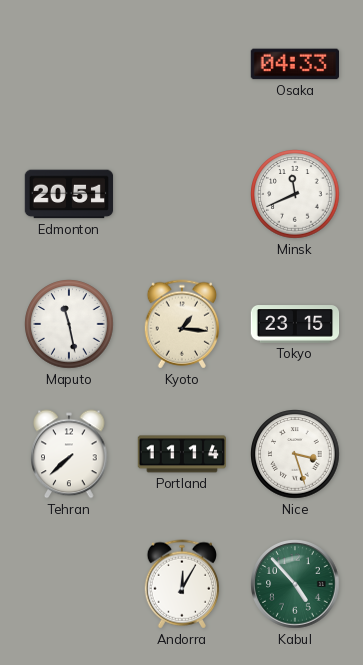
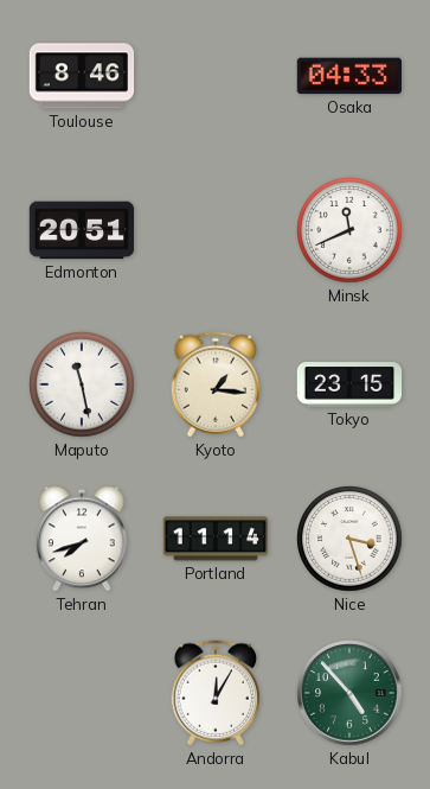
Toulouse: none -> 8:46
Tehran: 7:38 -> 7:42
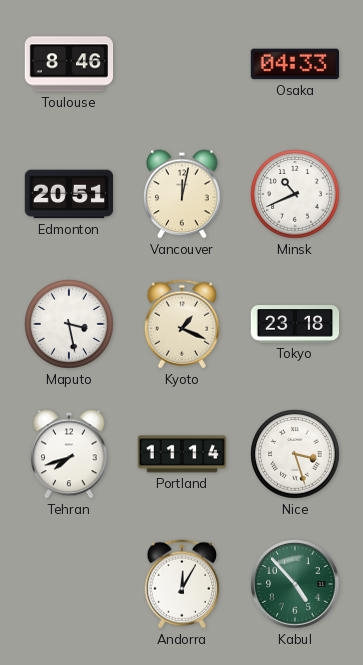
Vancouver: none -> 12:02
Minsk: 11:41 -> 10:41
Maputo: 11:28 -> 3:28
Kyoto: 1:16 -> 1:19
Tokyo: 23:15 -> 23:18
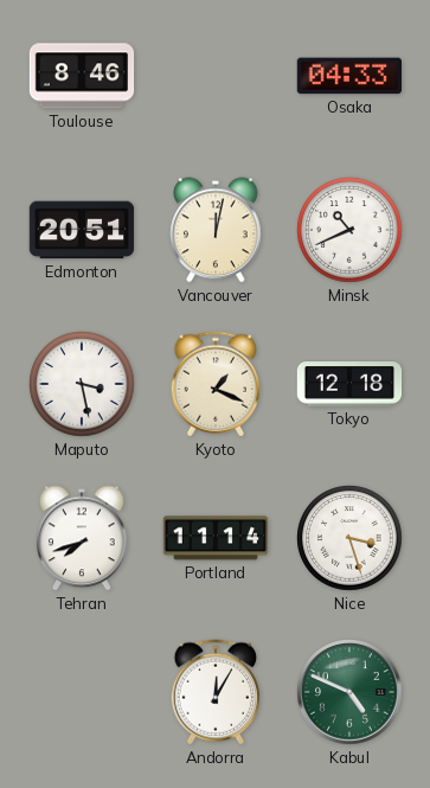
Tokyo: 23:18 -> 12:18
Kabul: 4:53 -> 4:49
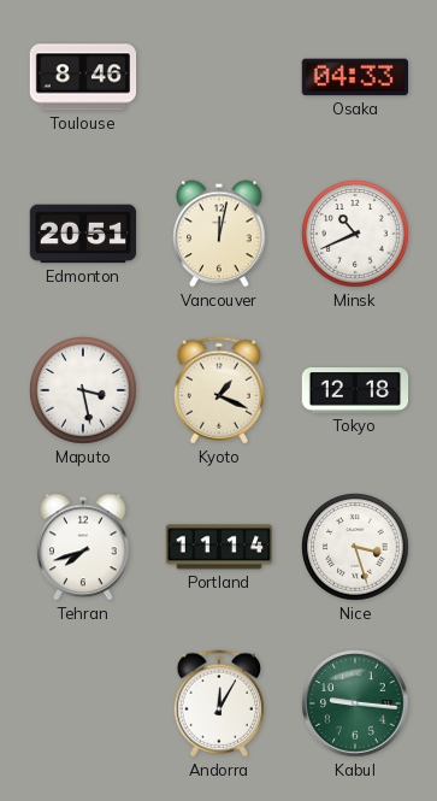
Kabul: 4:49 -> 9:16
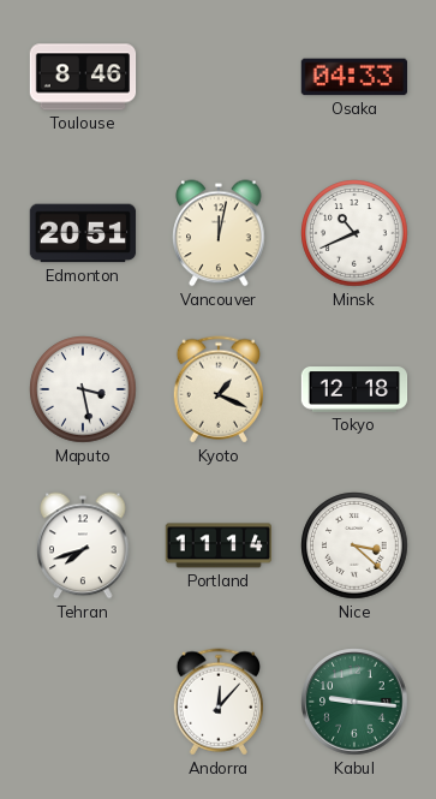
Nice: 3:27 -> 3:22
Andorra: 12:05 -> 12:07
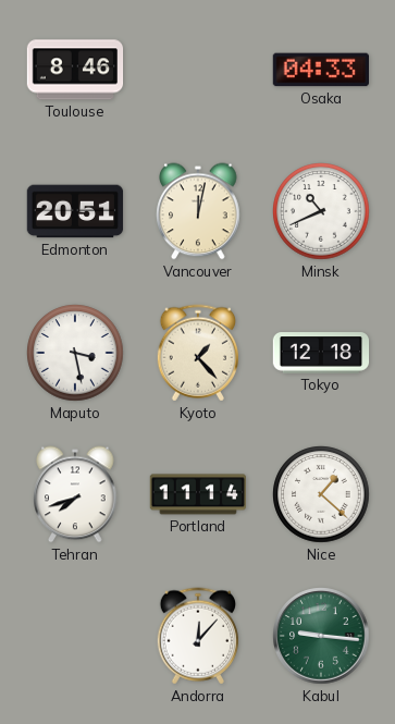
Kyoto: 1:19 -> 1:23
Nice: 3:22 -> 1:22
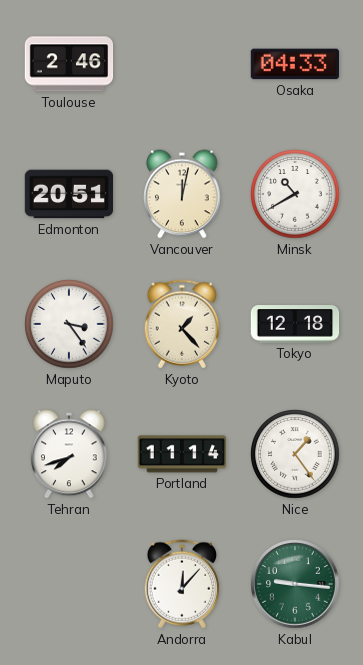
Toulouse: 8:46 -> 2:46
Minsk: 10:41 -> 10:40
Maputo: 3:28 -> 3:24
Nice: 1:22 -> 1:24
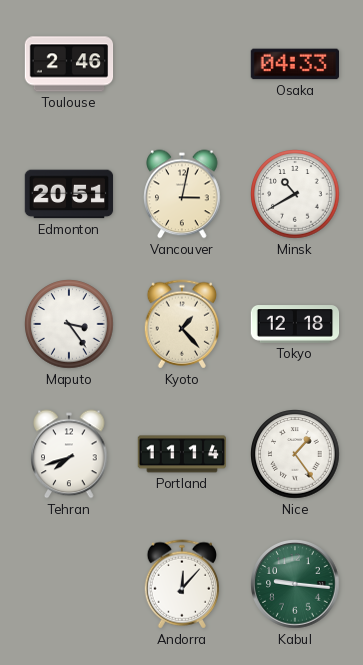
Vancouver: 12:02 -> 3:02
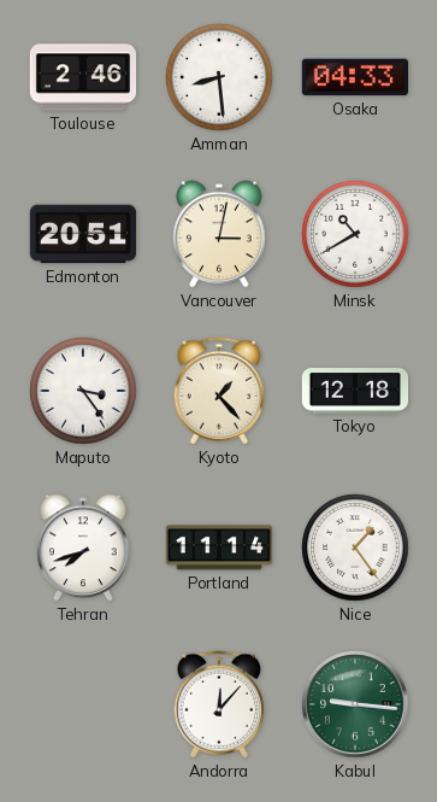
Amman: none -> 8:29
